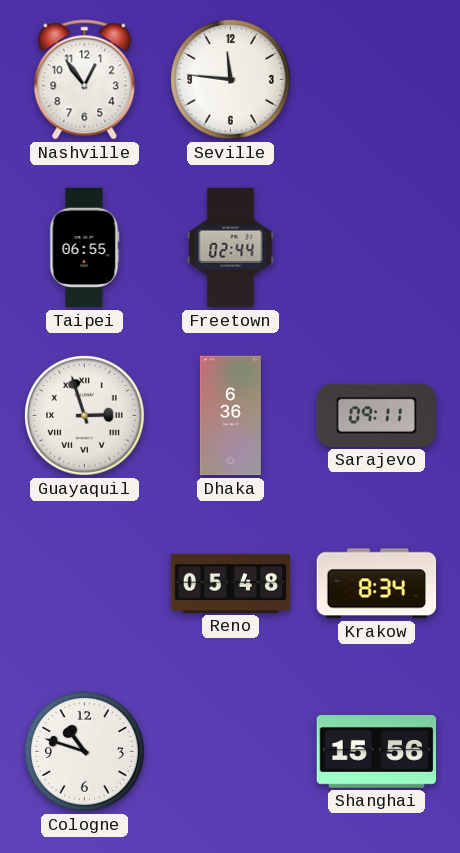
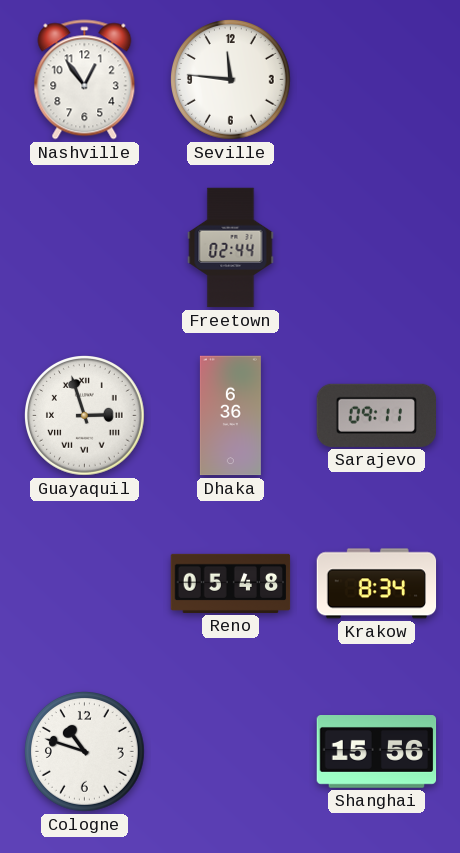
Taipei: 06:55 -> none
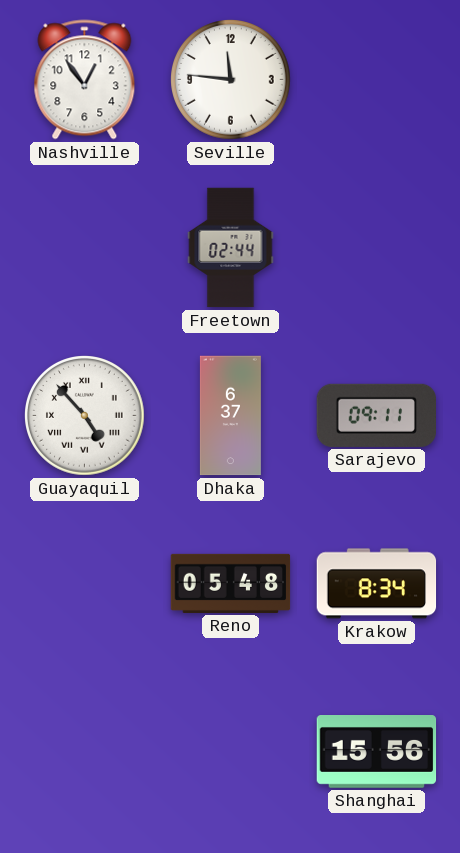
Guayaquil: 2:57 -> 4:53
Dhaka: 6:36 -> 6:37
Cologne: 10:48 -> none
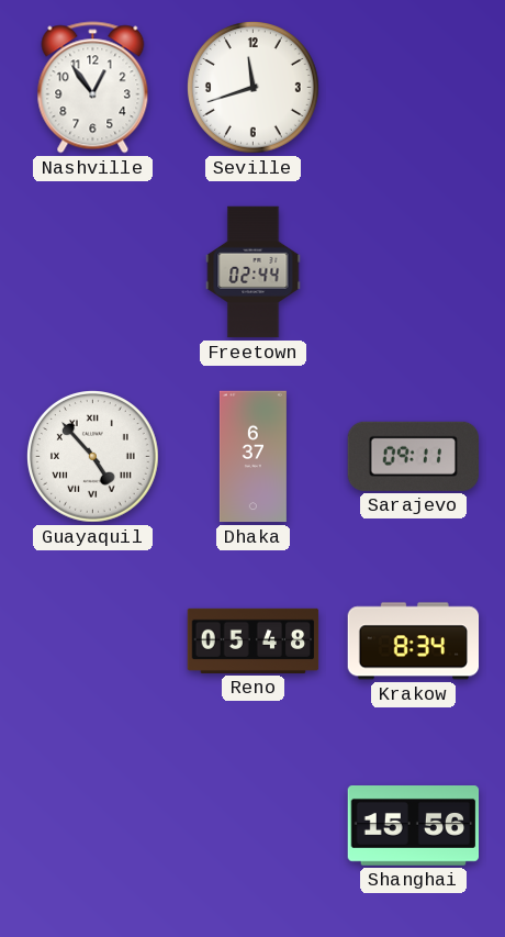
Seville: 11:46 -> 11:42
